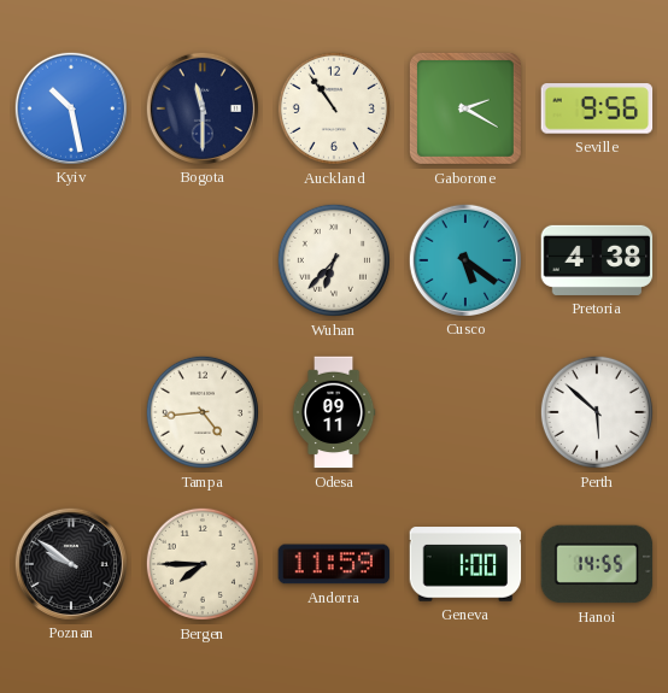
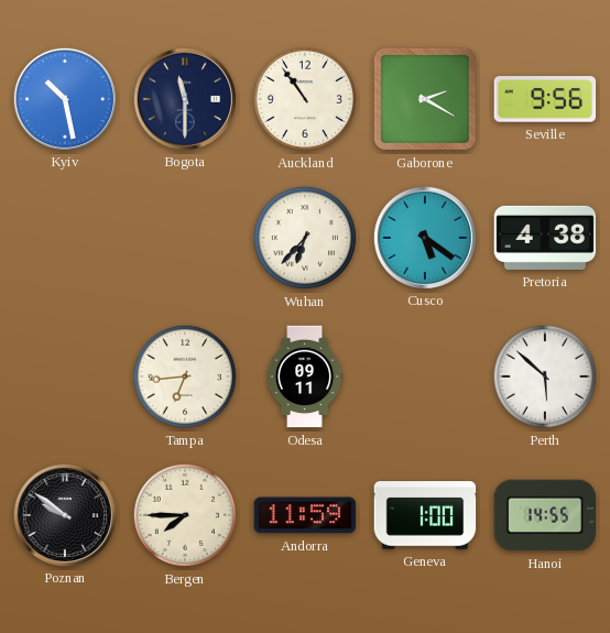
Tampa: 4:44 -> 6:44
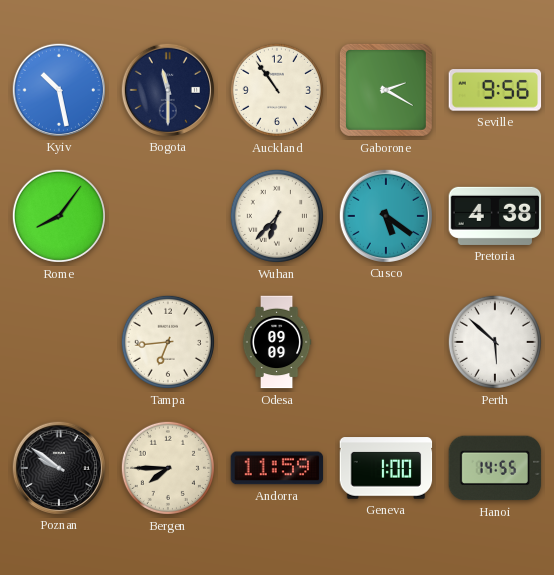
Rome: none -> 8:06
Odesa: 09:11 -> 09:09
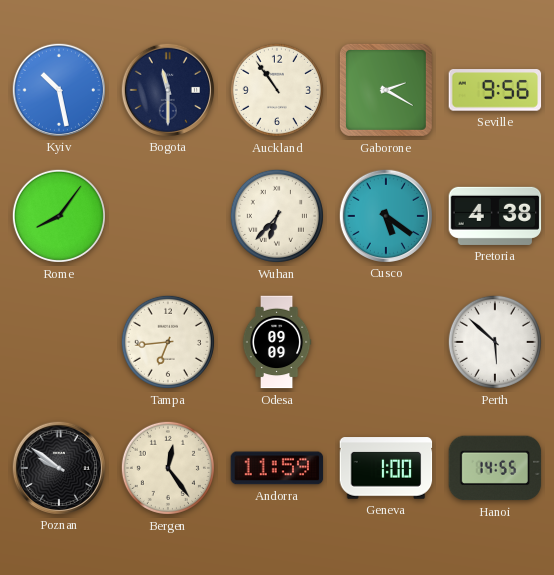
Bergen: 7:45 -> 12:24
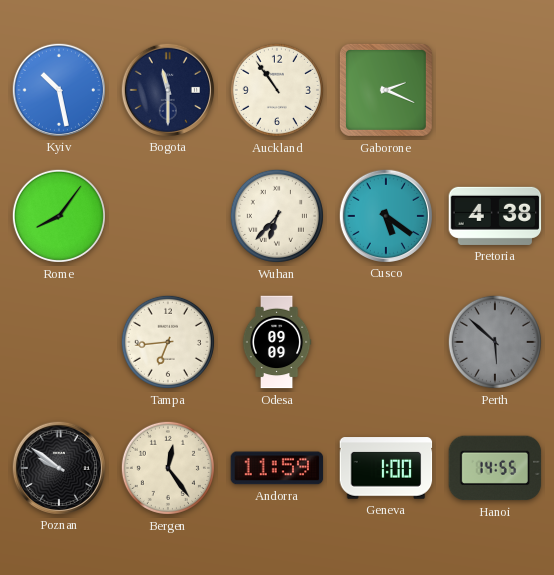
Gaborone: 2:20 -> 2:19
Seville: 9:56 -> none
Perth dial: white -> grey
